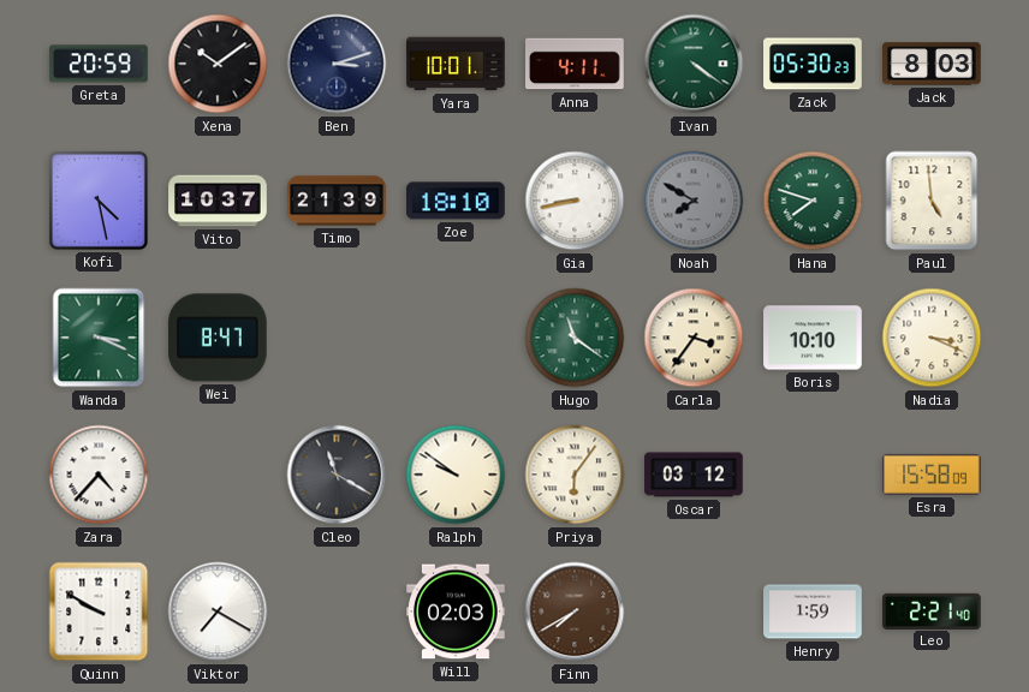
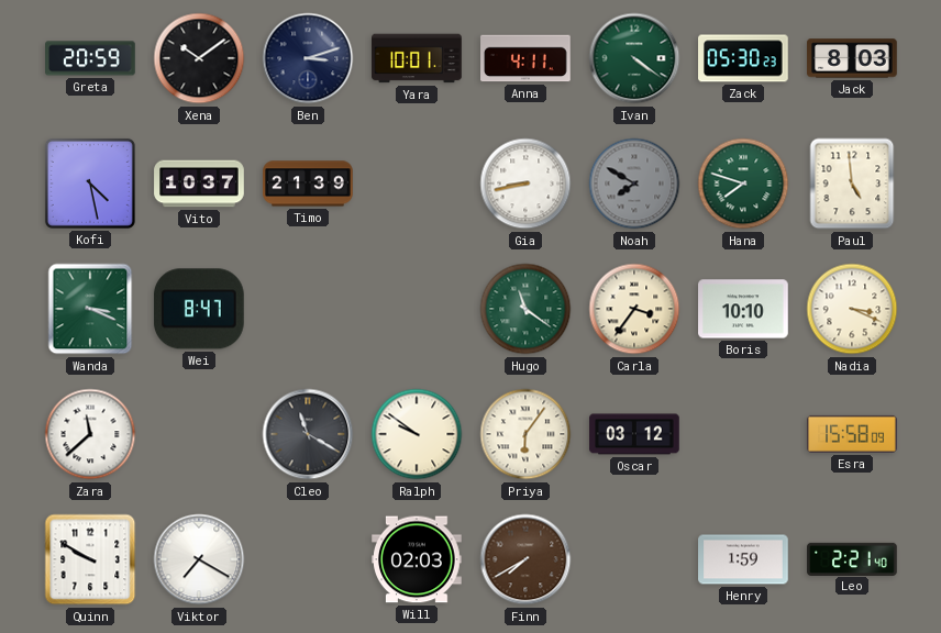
Zoe: 18:10 -> none
Zara: 4:37 -> 11:38
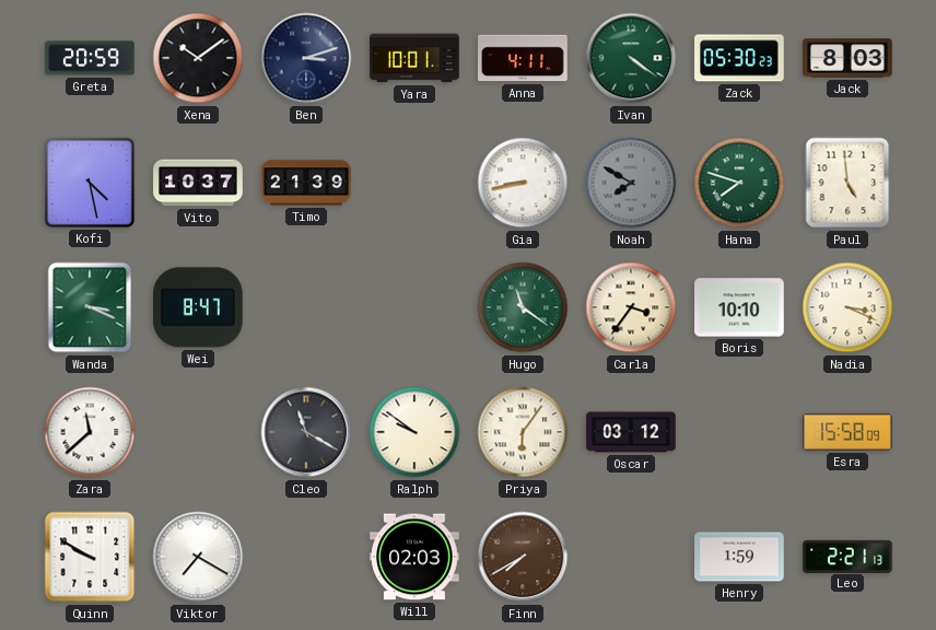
Leo: 2:21:40 -> 2:21:13
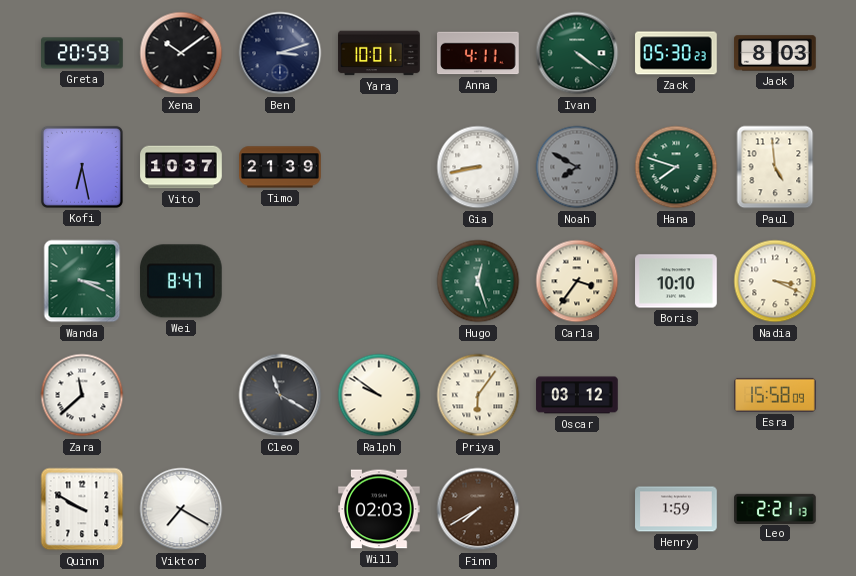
Kofi: 4:28 -> 6:28
Hugo: 11:21 -> 12:27
